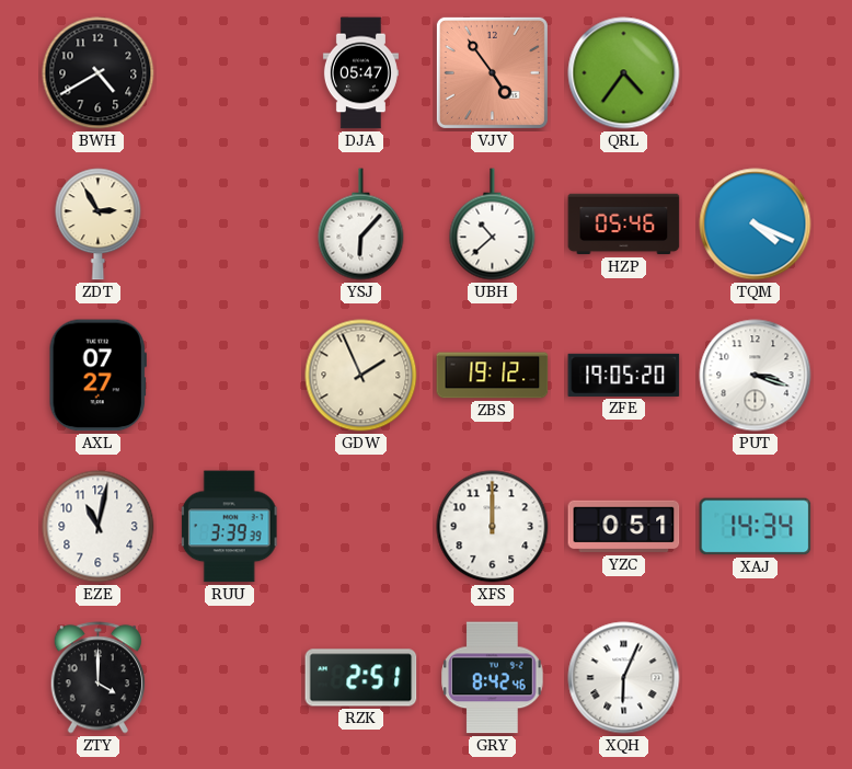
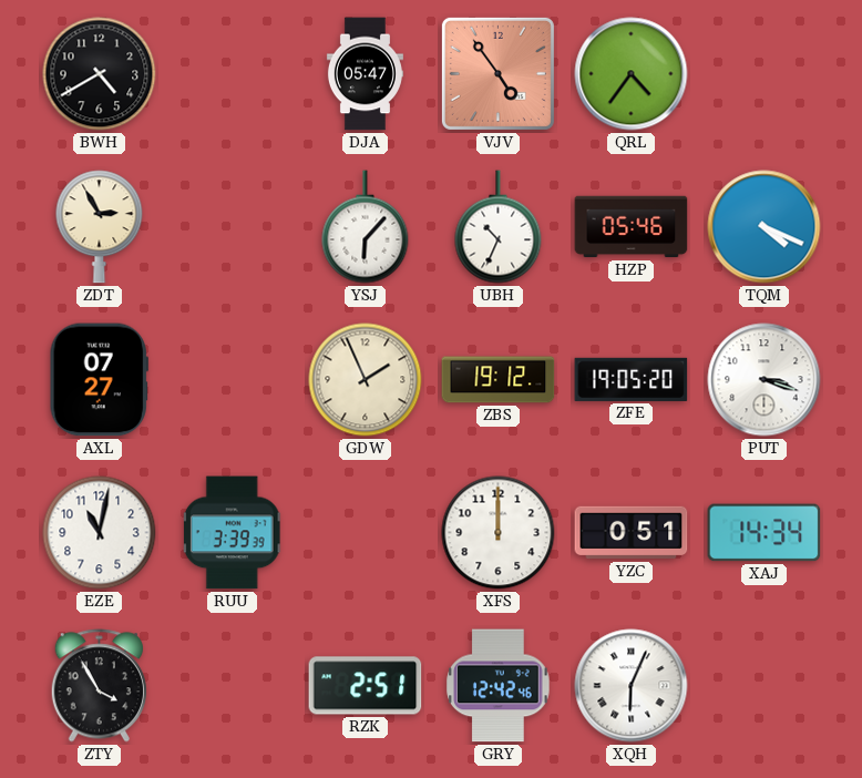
UBH: 10:38 -> 10:34
ZTY: 4:00 -> 3:55
GRY: 8:42 -> 12:42
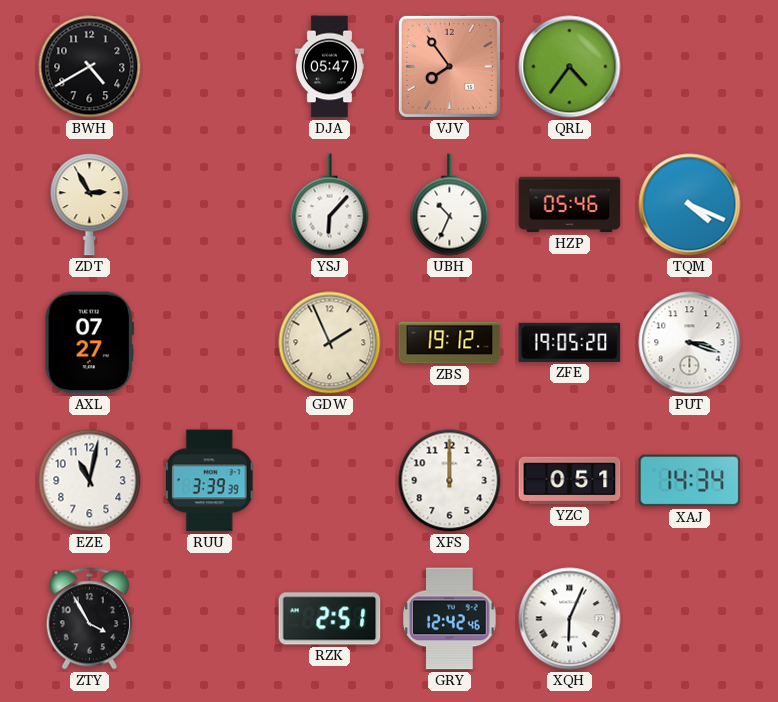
VJV: 4:54 -> 7:54
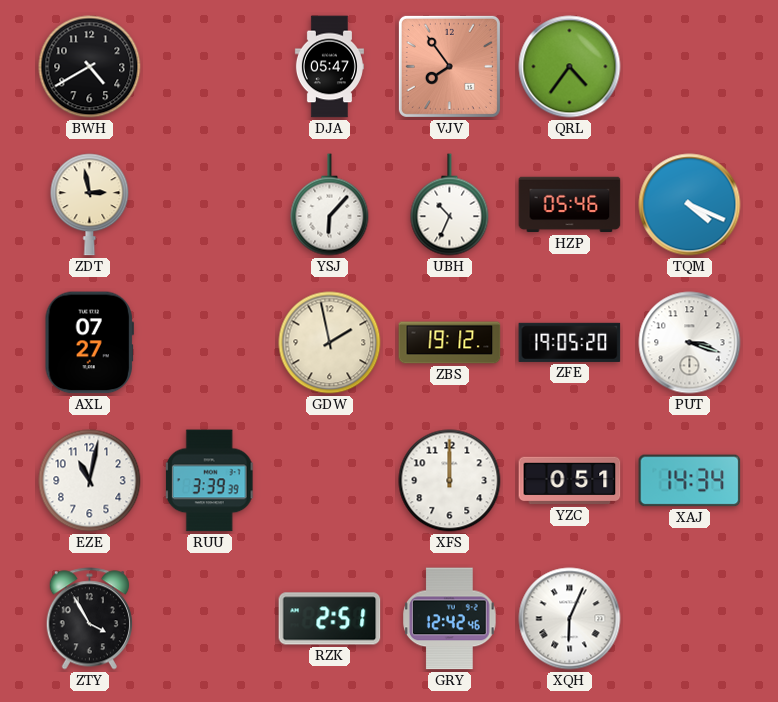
ZDT: 2:55 -> 2:58
GDW: 1:56 -> 1:58
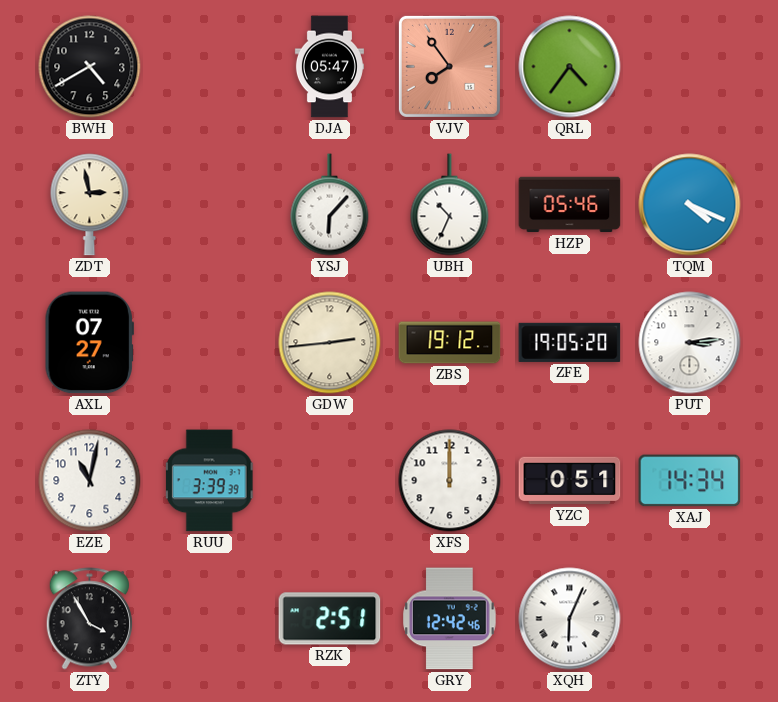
GDW: 1:58 -> 2:44
PUT: 3:18 -> 3:14
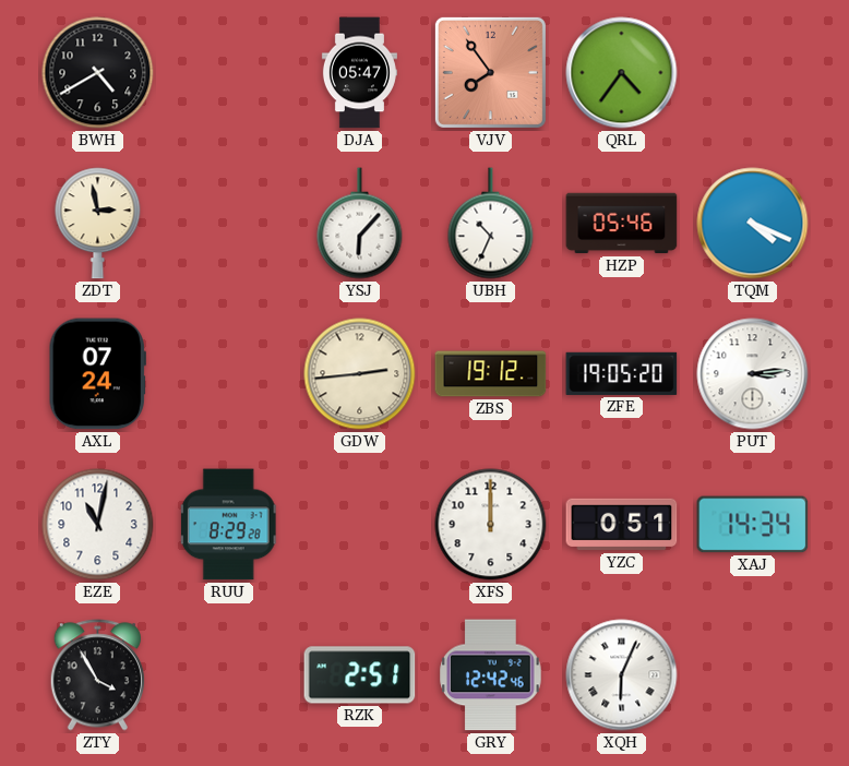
AXL: 07:27 -> 07:24
RUU: 3:39 -> 8:29
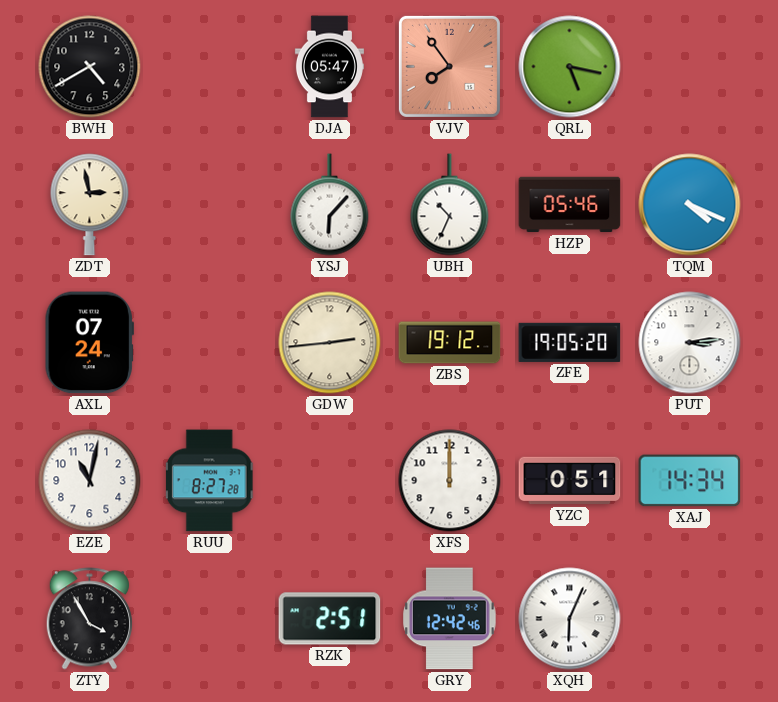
QRL: 4:36 -> 5:17
RUU: 8:29 -> 8:27
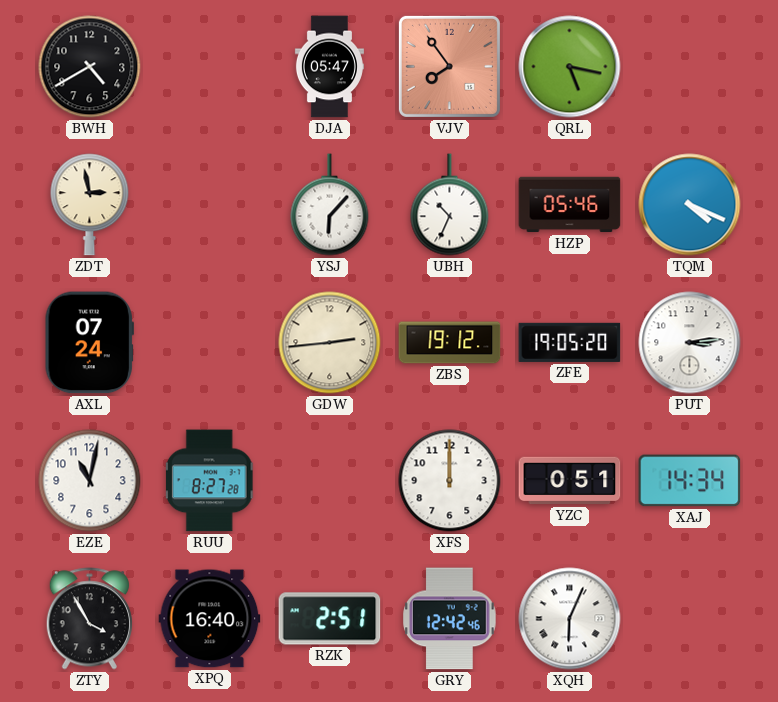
XPQ: none -> 16:40
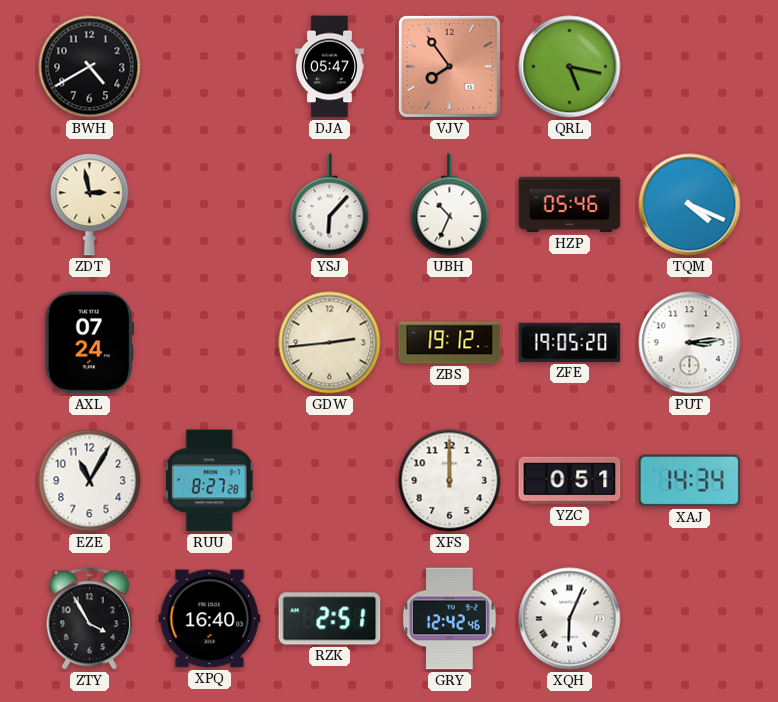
EZE: 11:02 -> 11:05
